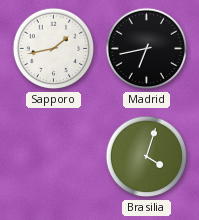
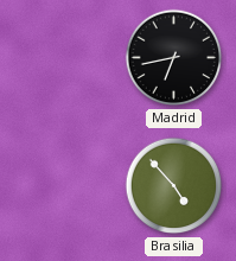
Sapporo: 1:43 -> none
Brasilia: 4:03 -> 4:53
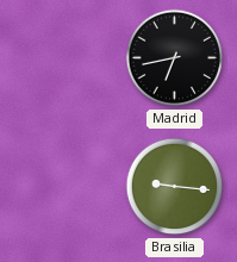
Brasilia: 4:53 -> 9:16
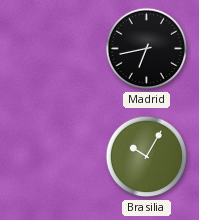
Brasilia: 9:16 -> 10:05
